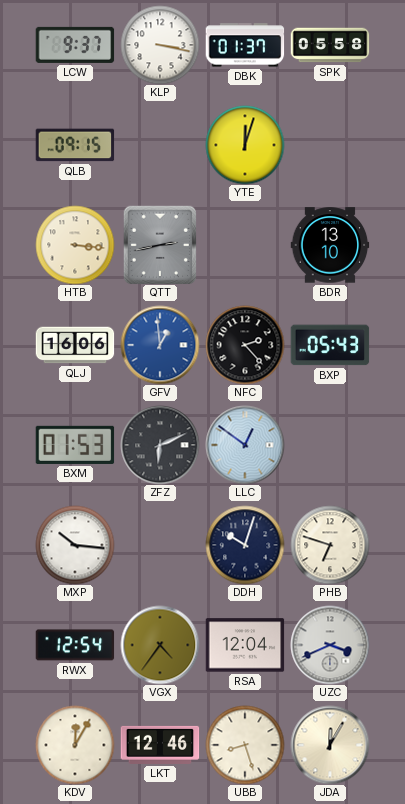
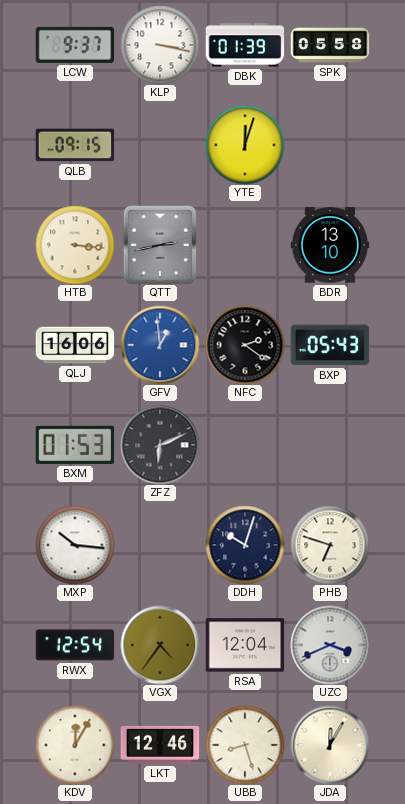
DBK: 01:37 -> 01:39
NFC: 2:23 -> 2:21
LLC: 12:51 -> none
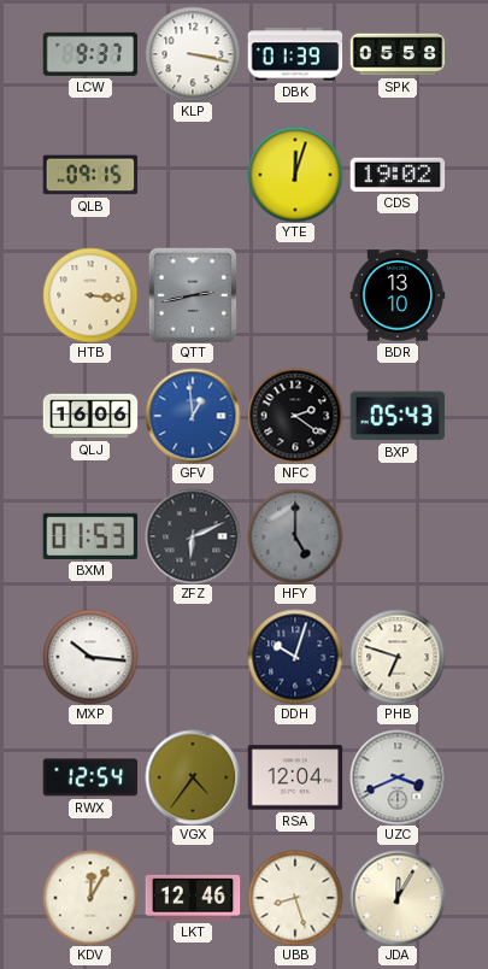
CDS: none -> 19:02
HFY: none -> 5:00
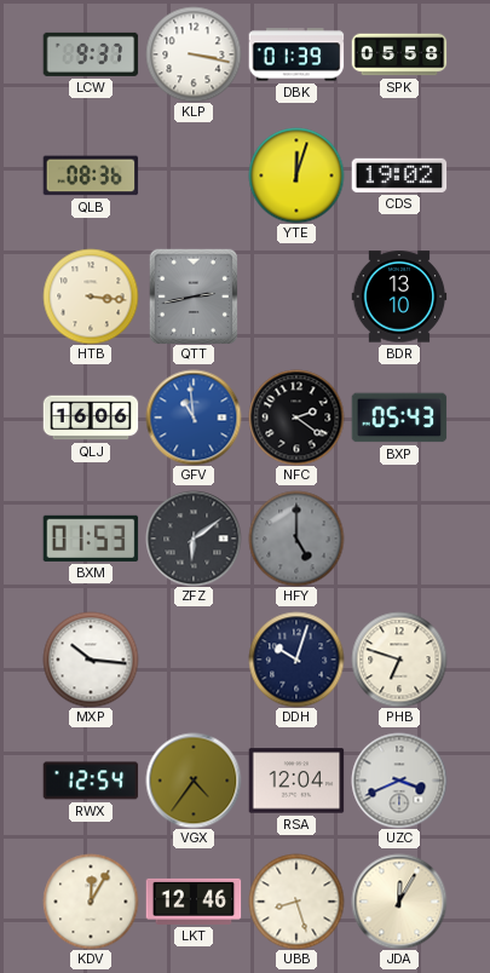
QLB: 09:15 -> 08:36
GFV: 12:59 -> 10:59
ZFZ: 6:11 -> 6:09
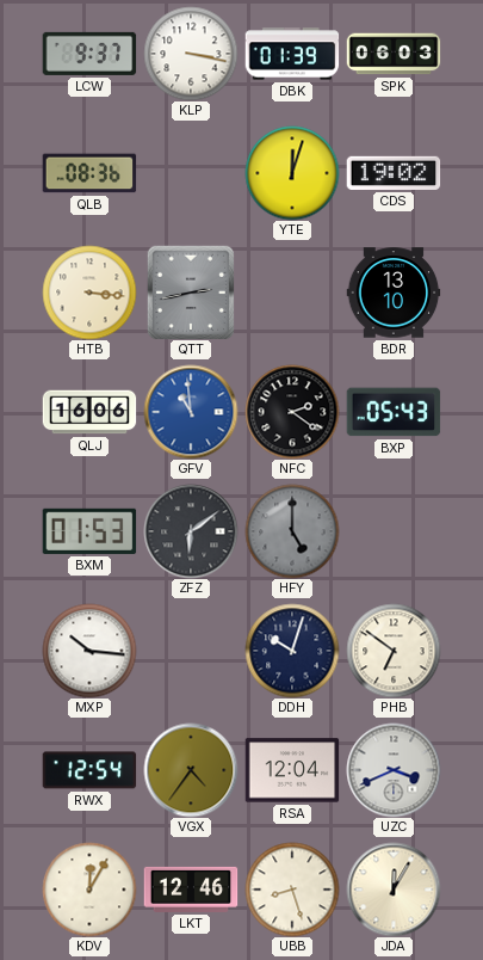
SPK: 05:58 -> 06:03
PHB: 6:48 -> 6:51
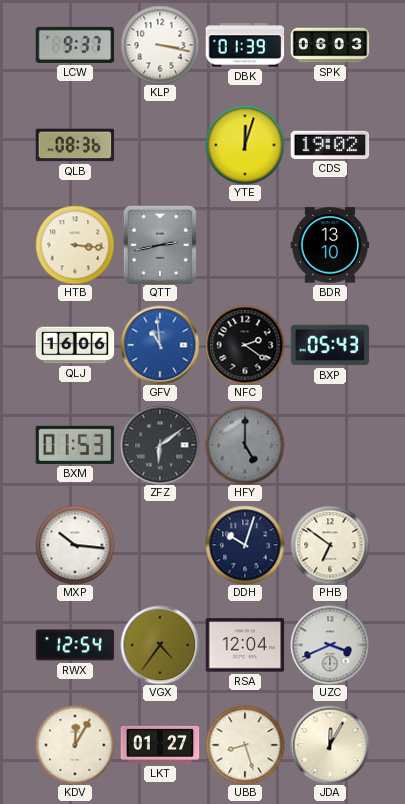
LKT: 12:46 -> 01:27
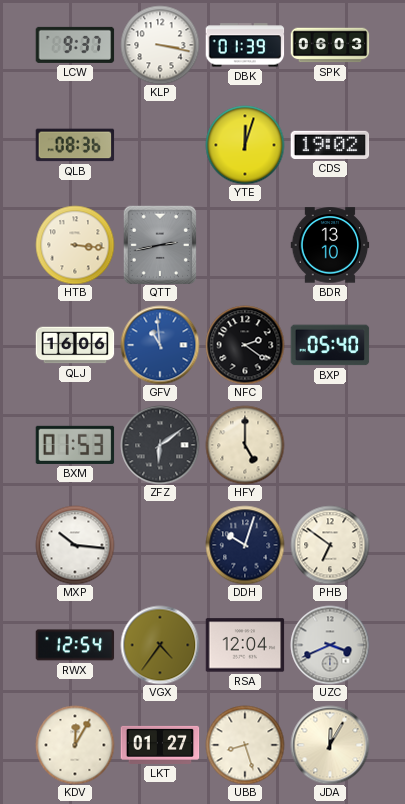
BXP: 05:43 -> 05:40
HFY dial: grey -> cream
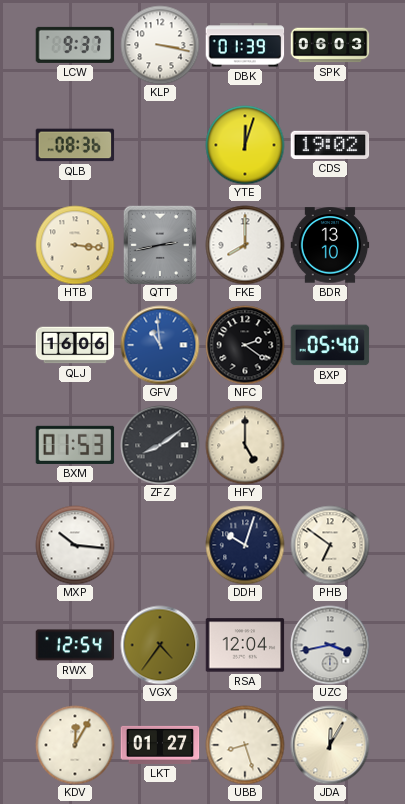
FKE: none -> 8:00
ZFZ: 6:09 -> 8:09
UZC: 3:41 -> 3:43
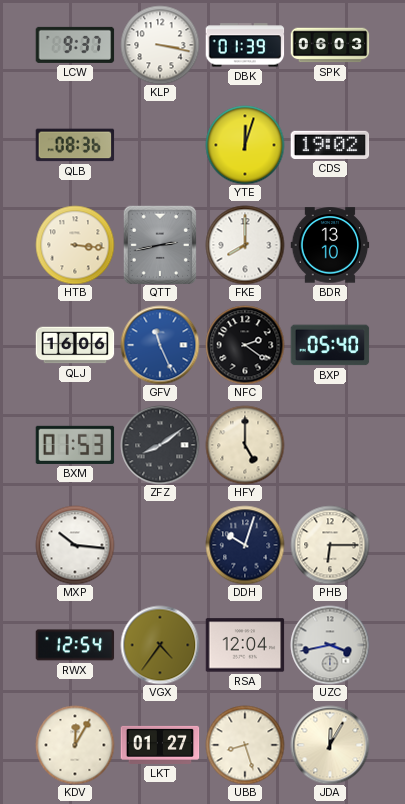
GFV: 10:59 -> 11:26
PHB: 6:51 -> 6:15
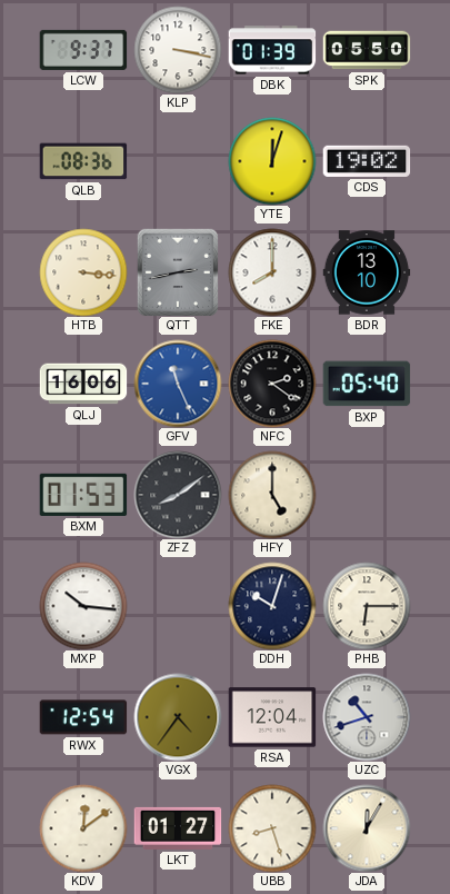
SPK: 06:03 -> 05:50
UZC: 3:43 -> 10:42
KDV: 12:05 -> 12:09
